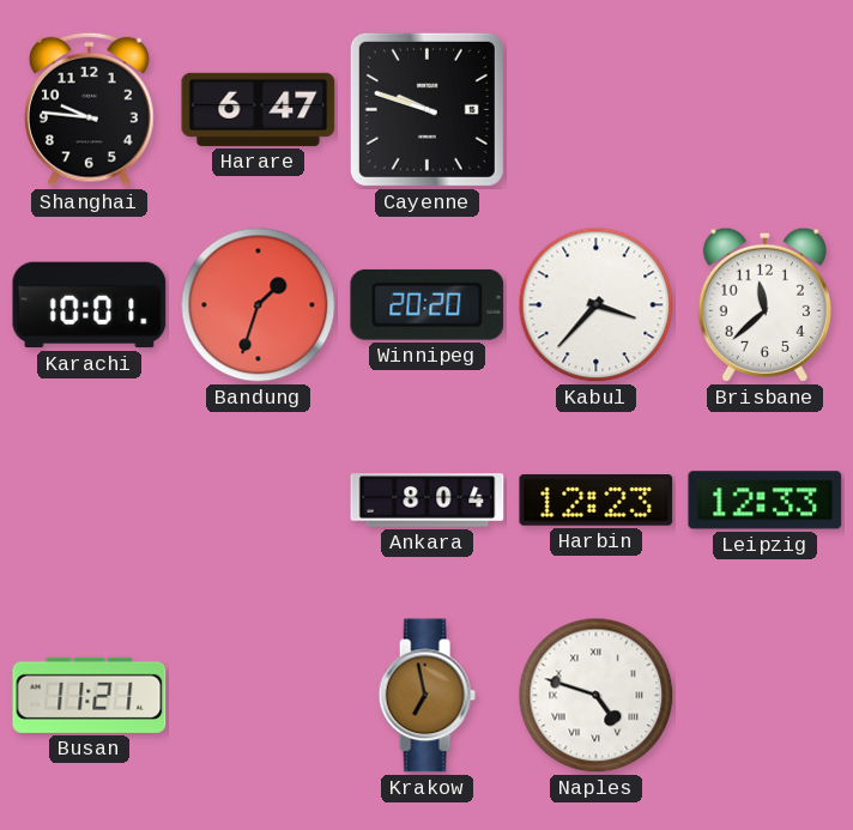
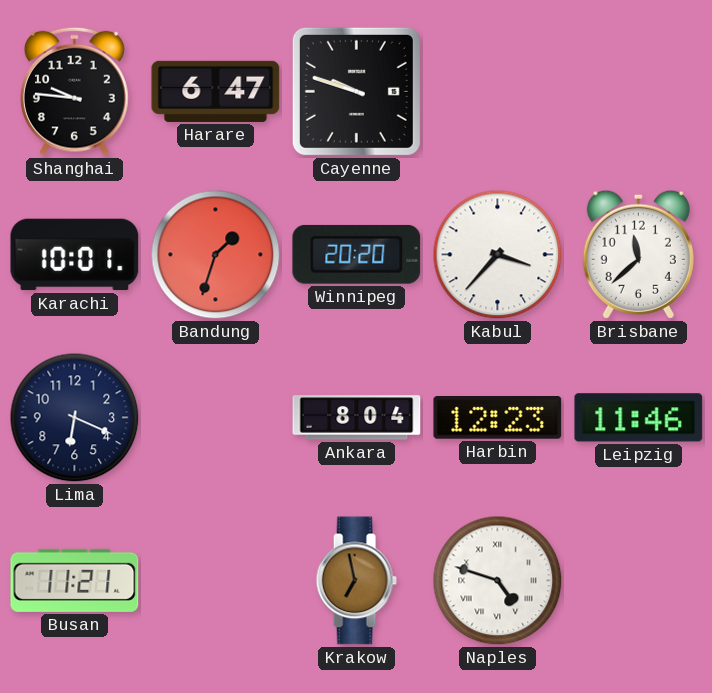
Lima: none -> 6:19
Leipzig: 12:33 -> 11:46
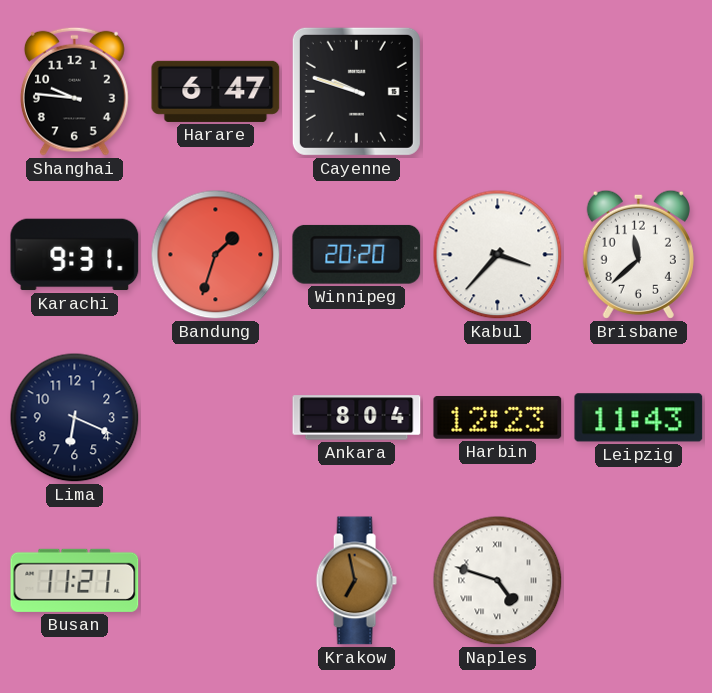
Karachi: 10:01 -> 9:31
Leipzig: 11:46 -> 11:43
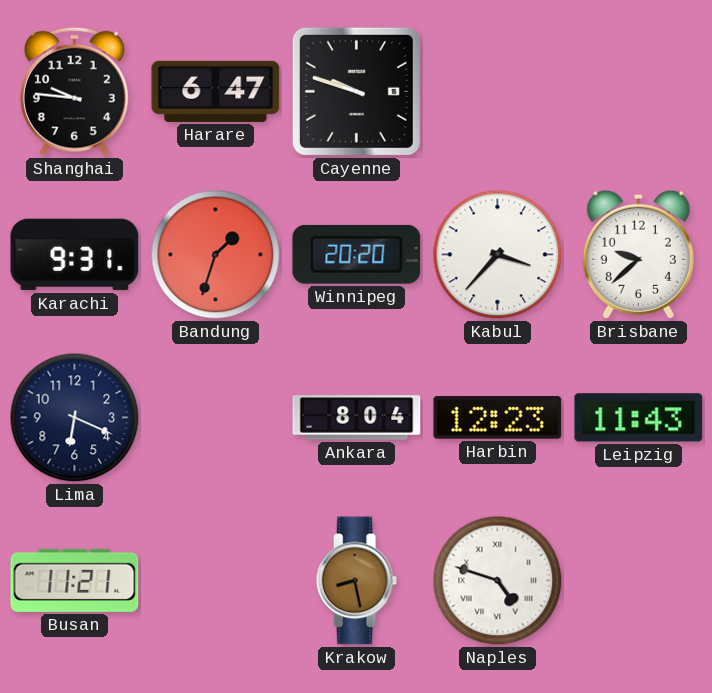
Brisbane: 11:38 -> 9:38
Krakow: 6:58 -> 8:28
